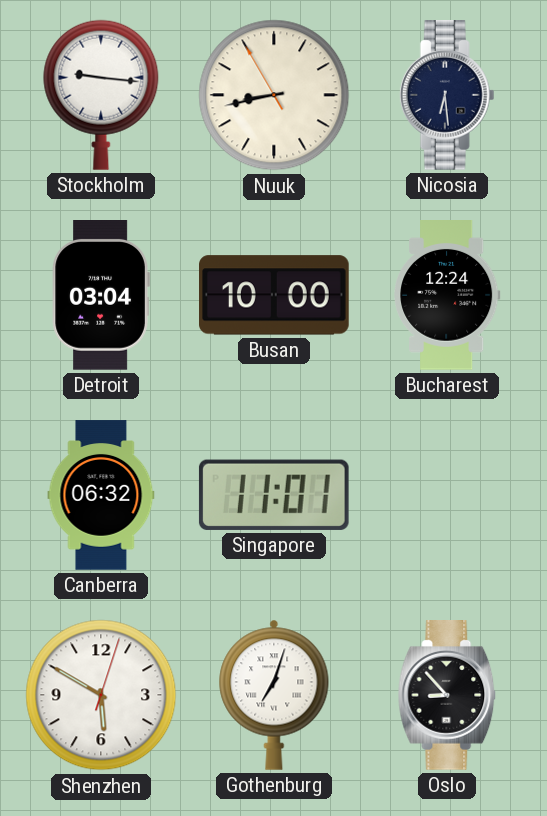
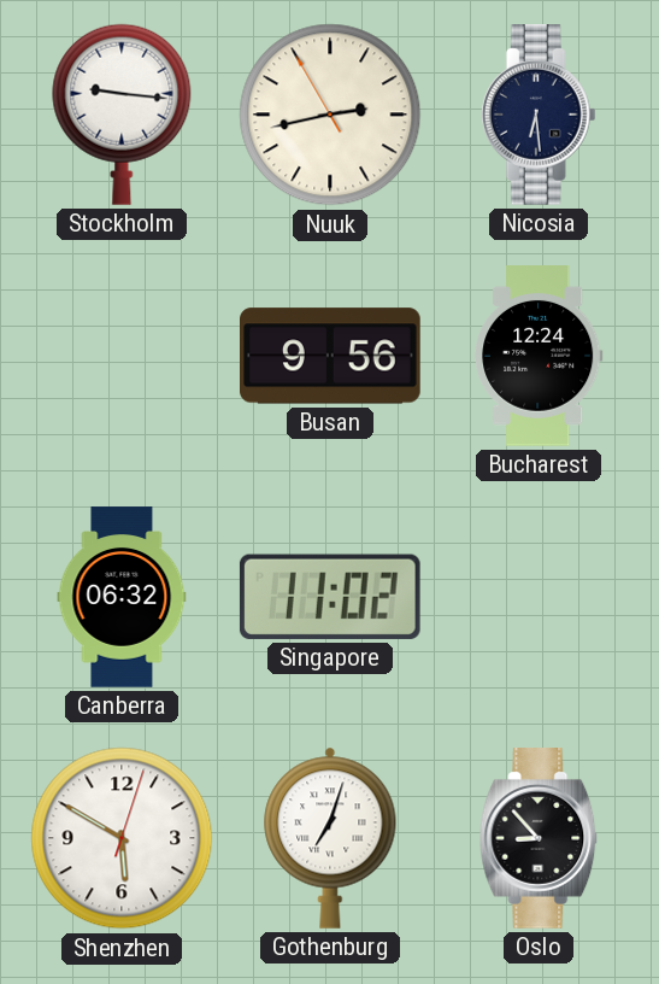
Nuuk: 8:42 -> 2:42
Detroit: 03:04 -> none
Busan: 10:00 -> 9:56
Singapore: 11:01 -> 11:02
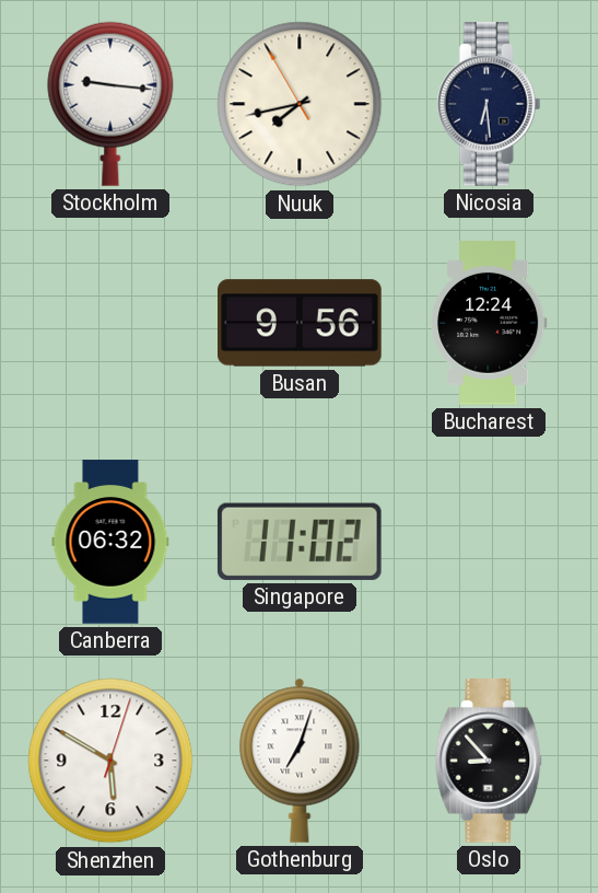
Nuuk: 2:42 -> 7:42
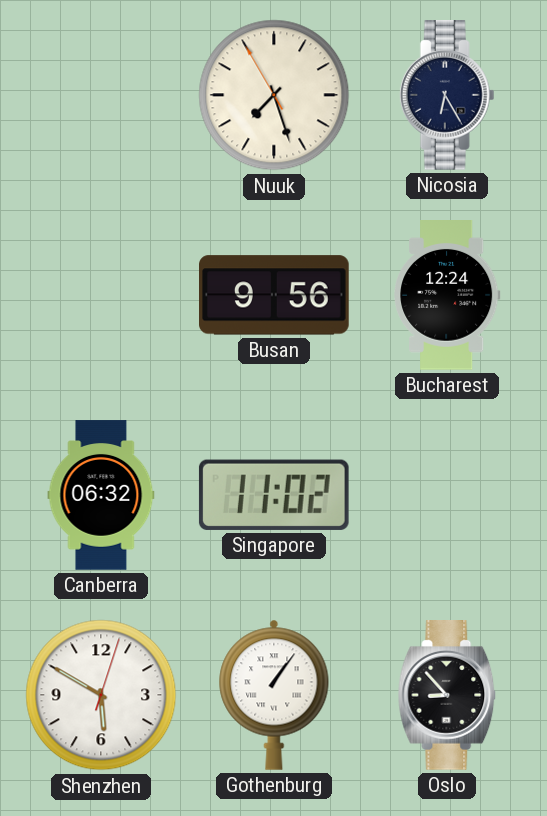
Stockholm: 9:16 -> none
Nuuk: 7:42 -> 7:26
Nicosia: 6:29 -> 6:25
Gothenburg: 7:03 -> 1:06
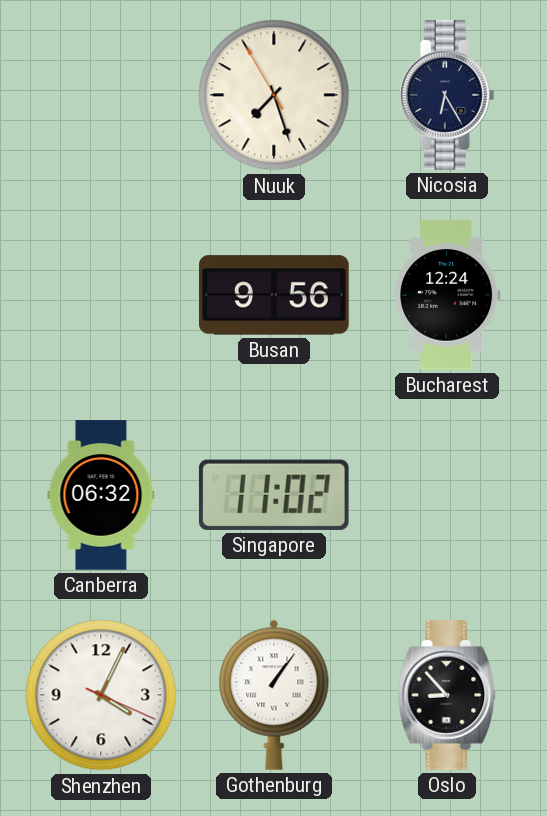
Shenzhen: 5:50 -> 4:04
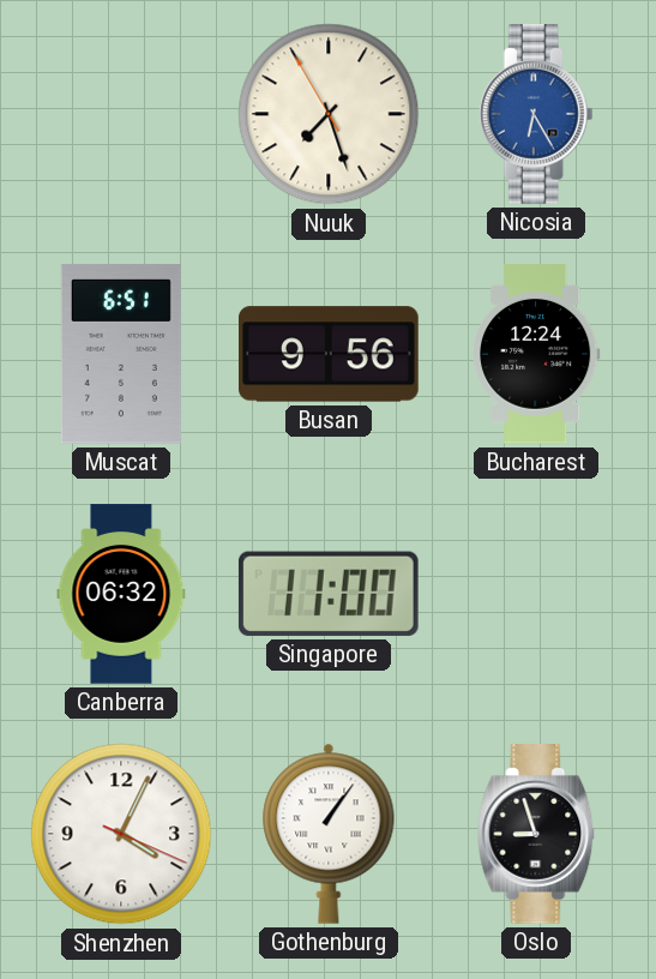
Nicosia dial: navy -> blue
Muscat: none -> 6:51
Singapore: 11:02 -> 11:00
Oslo: 8:53 -> 8:57
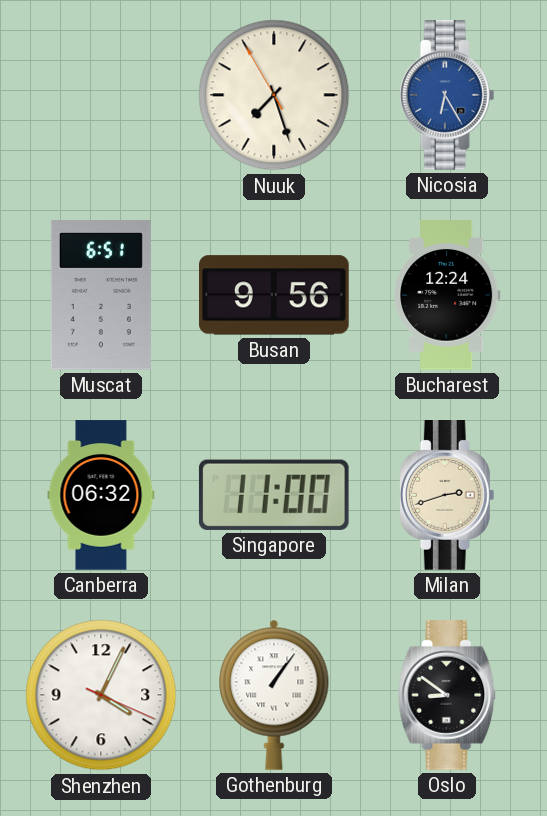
Milan: none -> 2:42
Oslo: 8:57 -> 8:51
